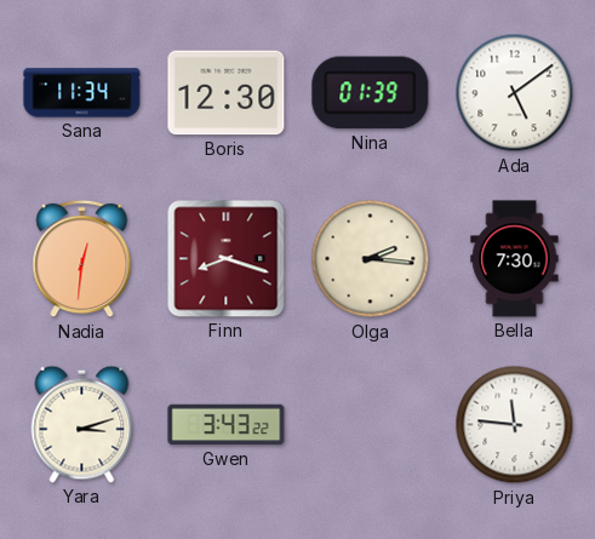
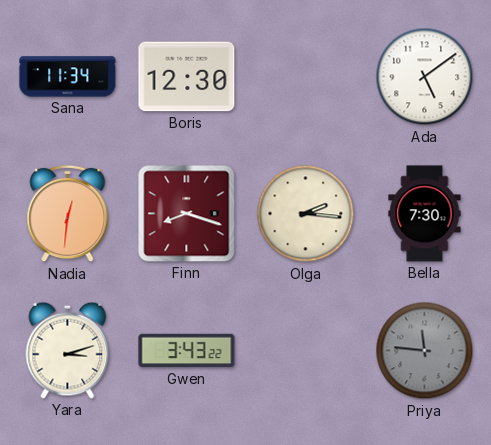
Nina: 01:39 -> none
Priya dial: white -> grey
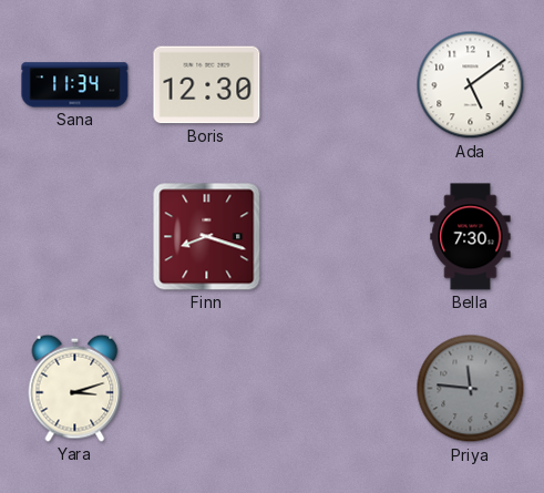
Nadia: 12:31 -> none
Olga: 2:16 -> none
Gwen: 3:43 -> none
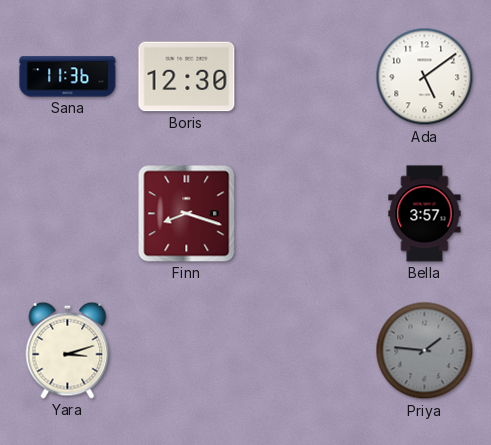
Sana: 11:34 -> 11:36
Bella: 7:30 -> 3:57
Priya: 11:46 -> 1:46
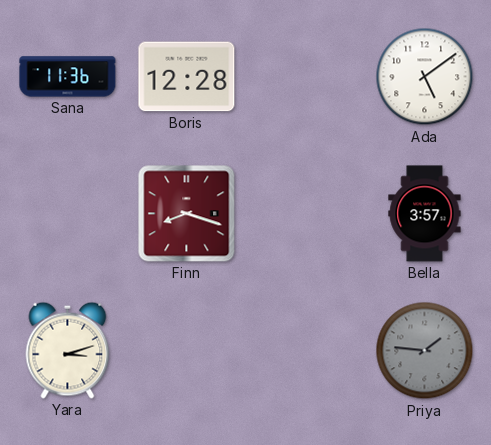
Boris: 12:30 -> 12:28
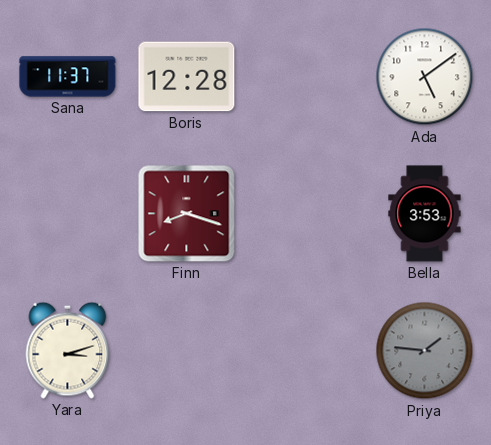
Sana: 11:36 -> 11:37
Bella: 3:57 -> 3:53
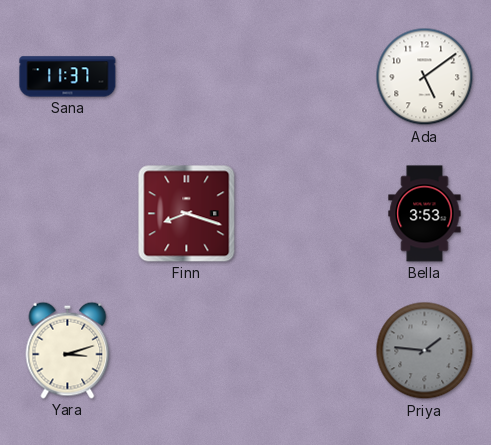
Boris: 12:28 -> none
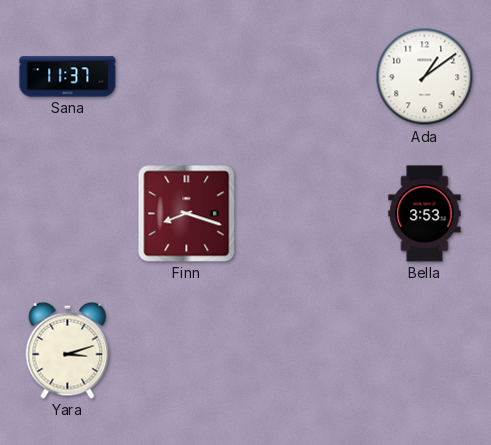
Ada: 5:09 -> 1:09
Priya: 1:46 -> none
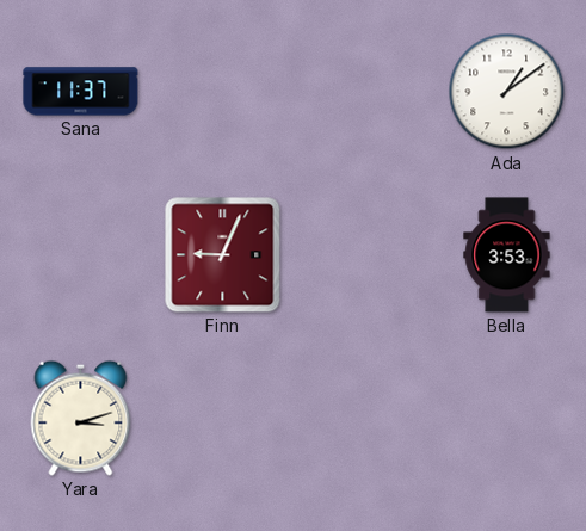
Finn: 8:18 -> 9:04
